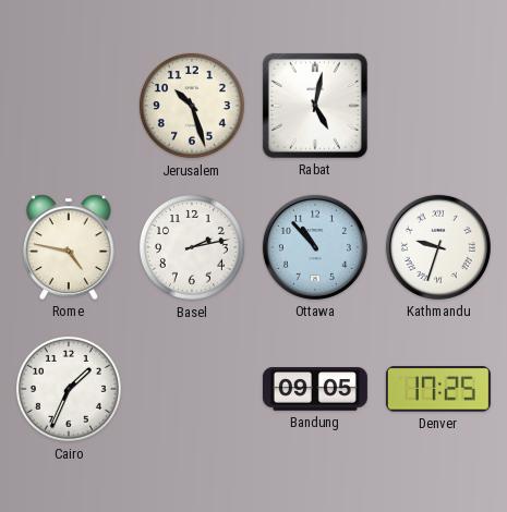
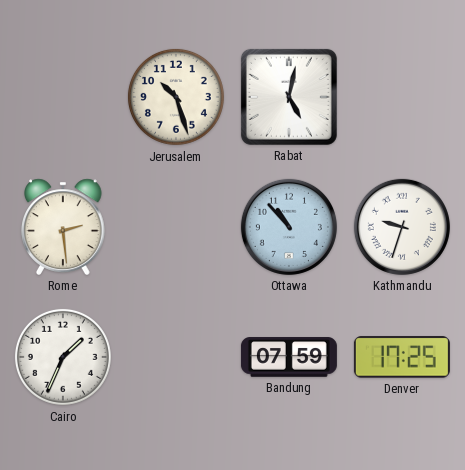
Rome: 4:47 -> 2:29
Basel: 2:13 -> none
Bandung: 09:05 -> 07:59
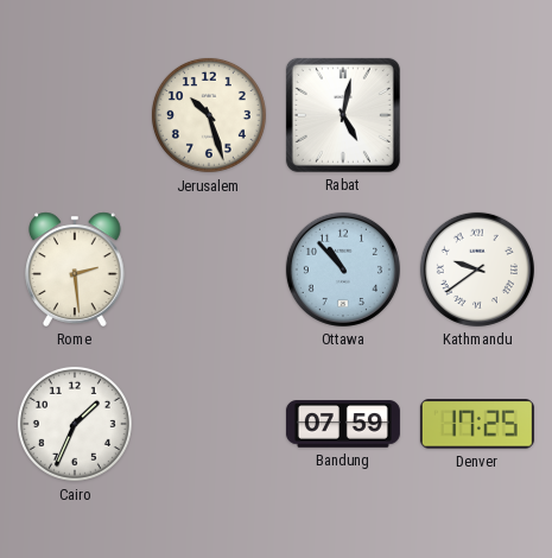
Kathmandu: 9:33 -> 9:39
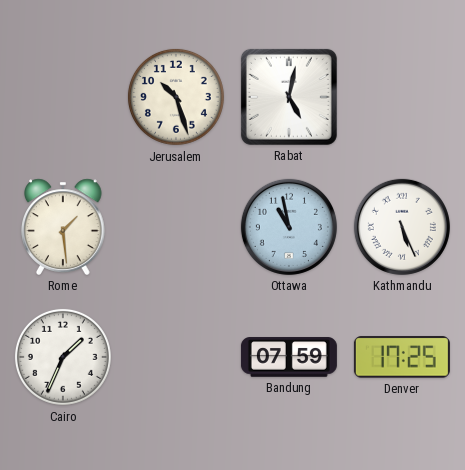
Rome: 2:29 -> 1:29
Ottawa: 10:53 -> 10:58
Kathmandu: 9:39 -> 5:26
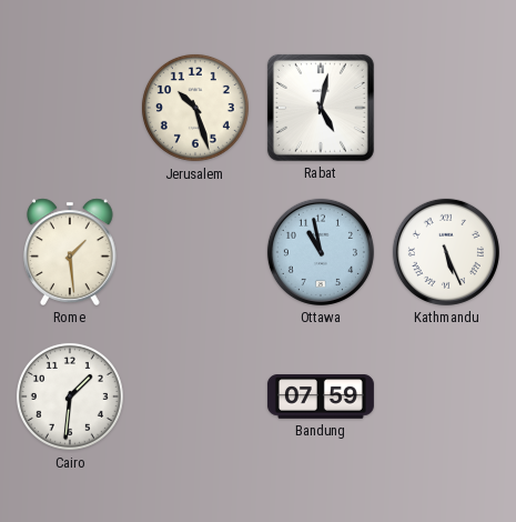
Cairo: 1:34 -> 1:31
Denver: 17:25 -> none
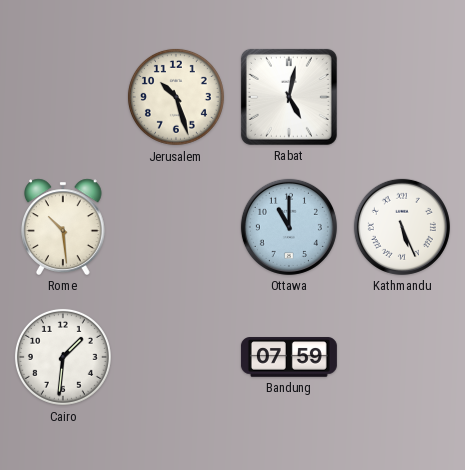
Rome: 1:29 -> 10:29
Ottawa: 10:58 -> 11:00
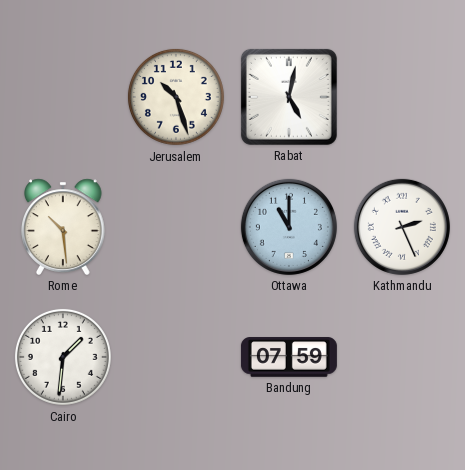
Kathmandu: 5:26 -> 2:26
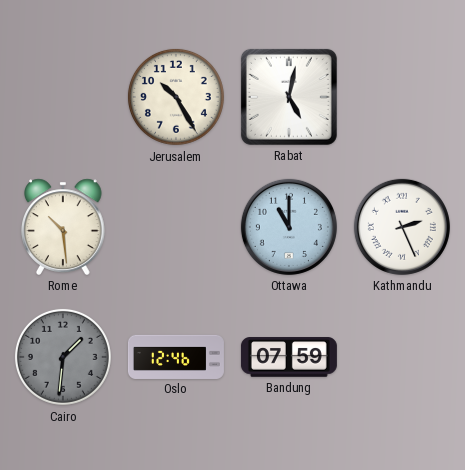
Jerusalem: 10:27 -> 10:25
Cairo dial: white -> grey
Oslo: none -> 12:46
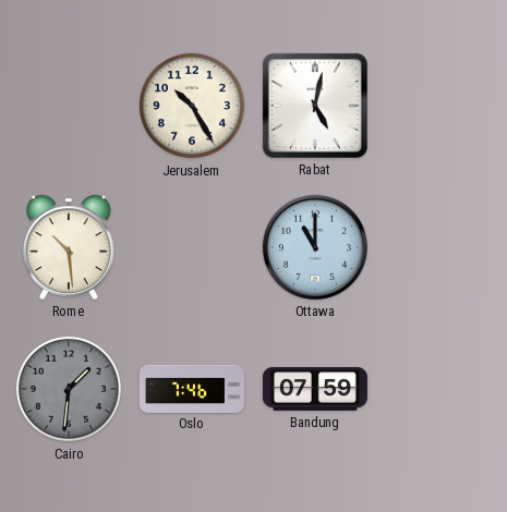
Kathmandu: 2:26 -> none
Oslo: 12:46 -> 7:46
